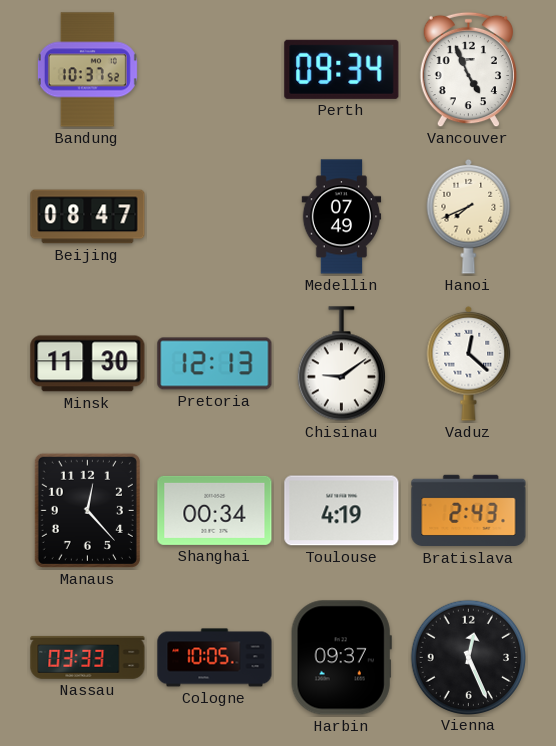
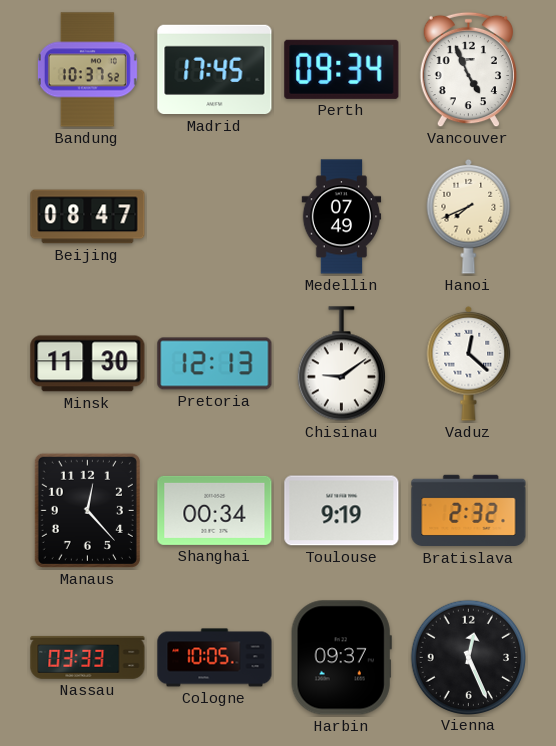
Madrid: none -> 17:45
Toulouse: 4:19 -> 9:19
Bratislava: 2:43 -> 2:32
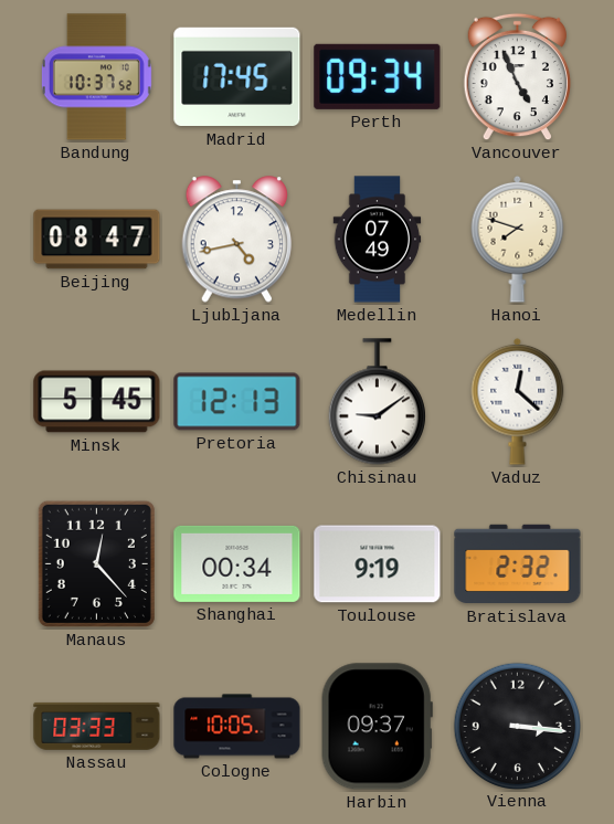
Ljubljana: none -> 4:43
Hanoi: 7:41 -> 7:48
Minsk: 11:30 -> 5:45
Vienna: 12:26 -> 3:16
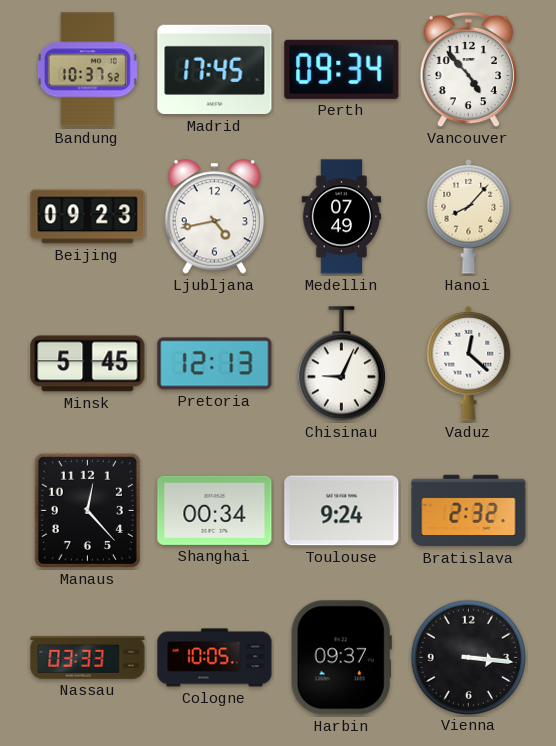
Vancouver: 4:56 -> 4:53
Beijing: 08:47 -> 09:23
Hanoi: 7:48 -> 8:07
Chisinau: 9:09 -> 9:04
Toulouse: 9:19 -> 9:24
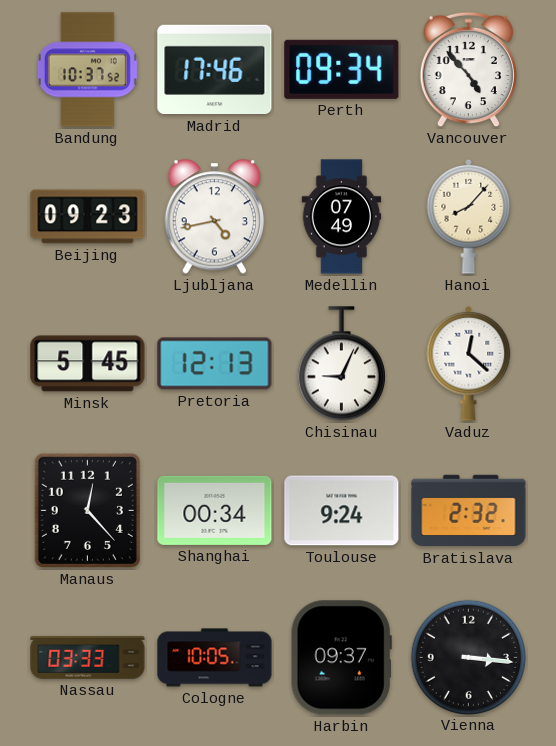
Madrid: 17:45 -> 17:46
